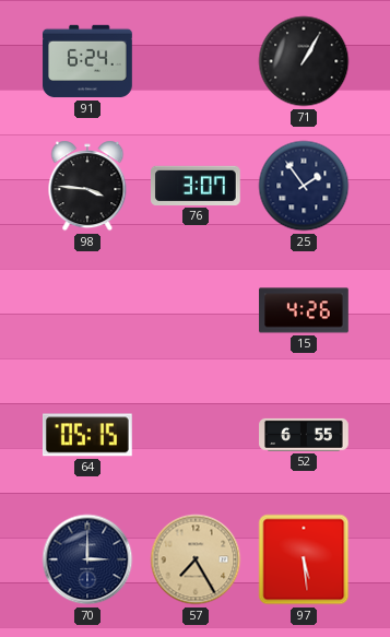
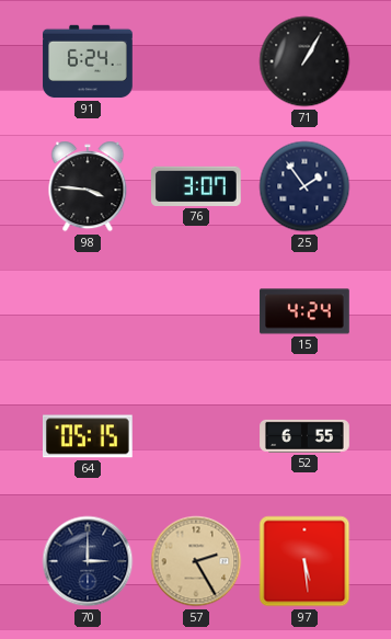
15: 4:26 -> 4:24
57: 7:25 -> 2:25
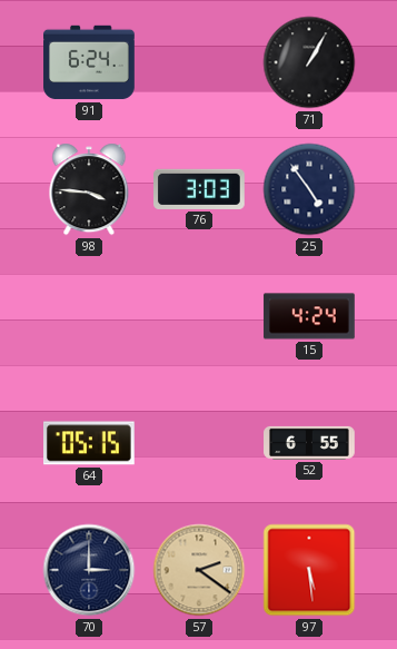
76: 3:07 -> 3:03
25: 1:54 -> 4:54
57: 2:25 -> 2:21
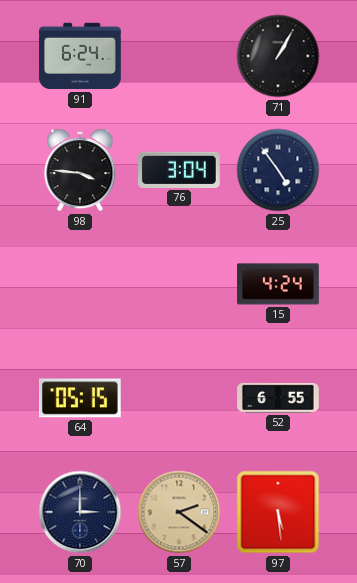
76: 3:03 -> 3:04
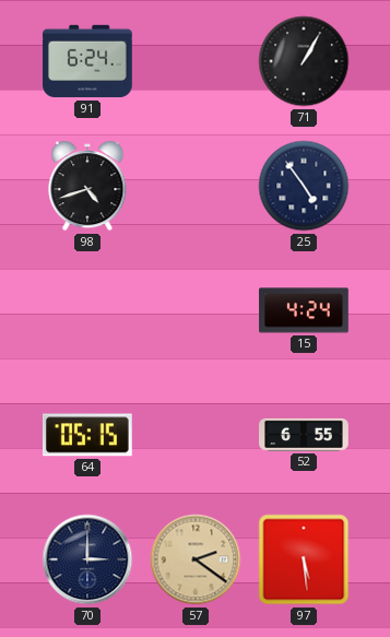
98: 3:46 -> 4:42
76: 3:04 -> none
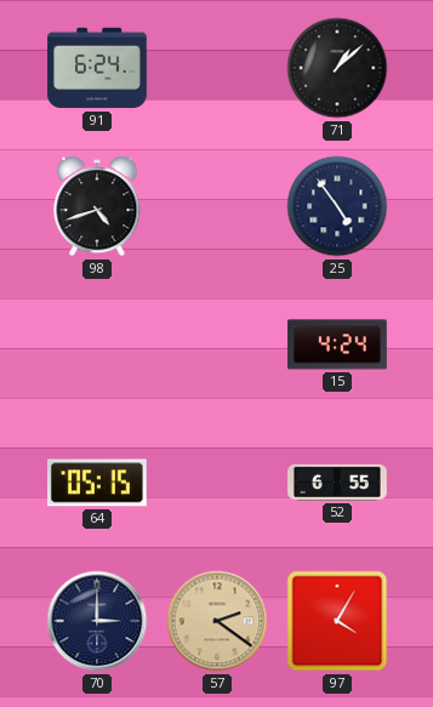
71: 1:05 -> 1:08
97: 5:29 -> 4:05
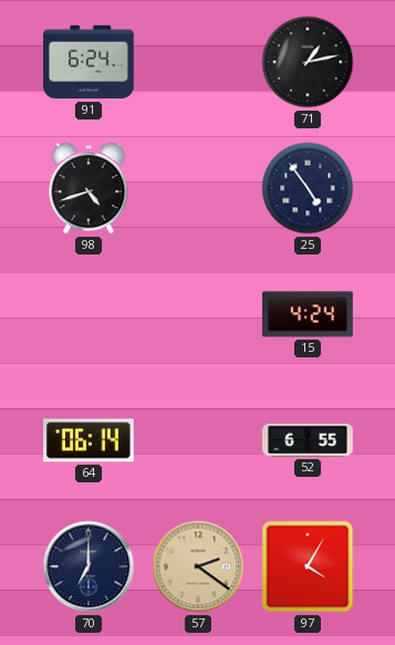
71: 1:08 -> 1:13
64: 05:15 -> 06:14
70: 3:00 -> 7:00
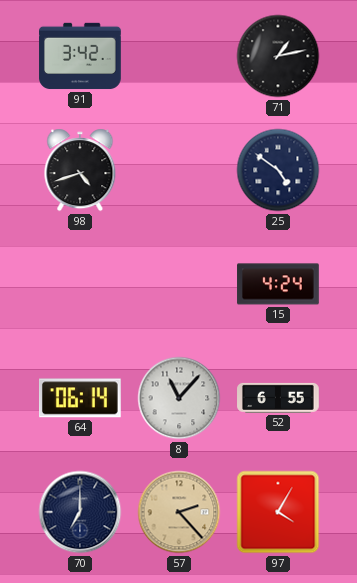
91: 6:24 -> 3:42
25: 4:54 -> 4:51
8: none -> 11:07
57: 2:21 -> 2:23
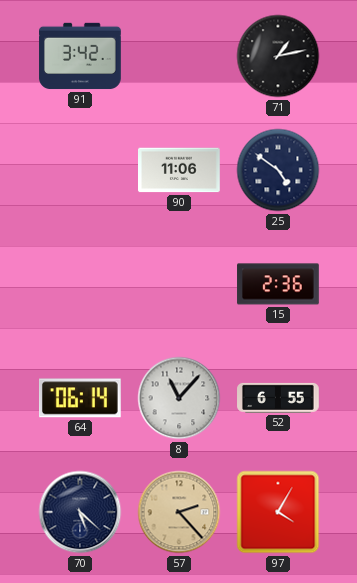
98: 4:42 -> none
90: none -> 11:06
15: 4:24 -> 2:36
70: 7:00 -> 5:22
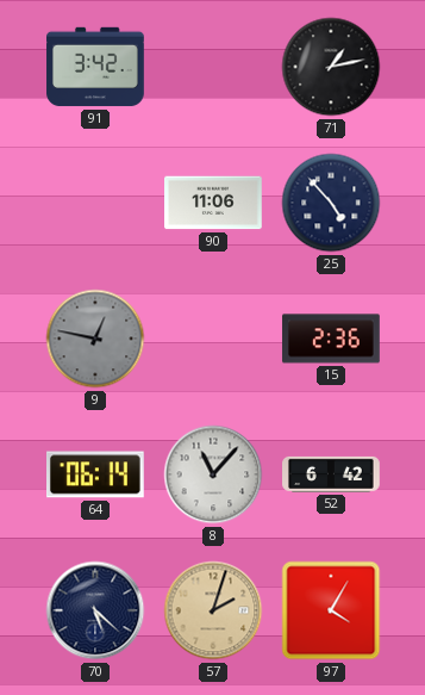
25: 4:51 -> 4:53
9: none -> 12:47
52: 6:55 -> 6:42
57: 2:23 -> 2:03
